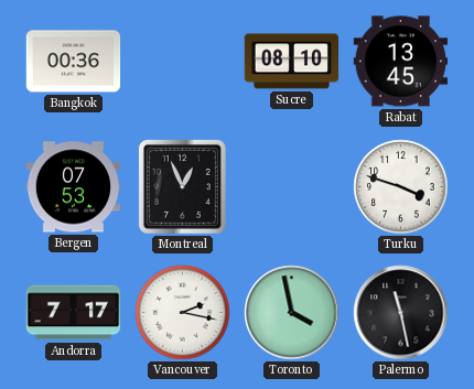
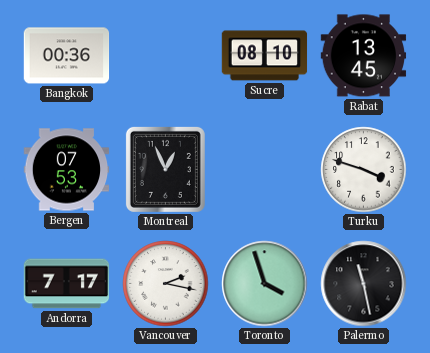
Toronto: 3:58 -> 3:57
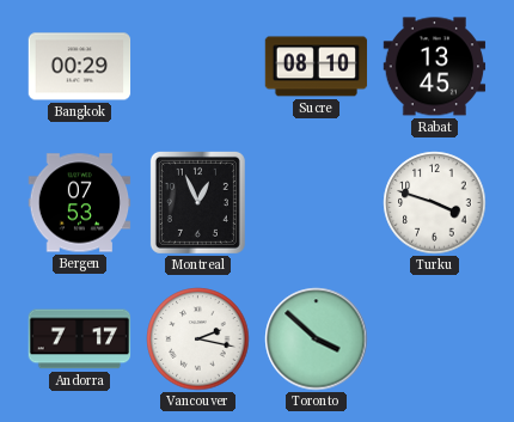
Bangkok: 00:36 -> 00:29
Toronto: 3:57 -> 3:52
Palermo: 11:28 -> none
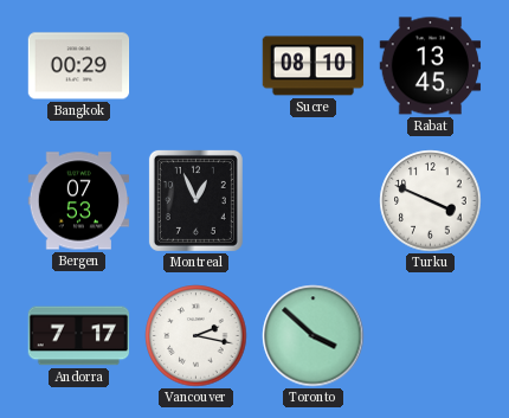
Turku: 3:48 -> 3:49
